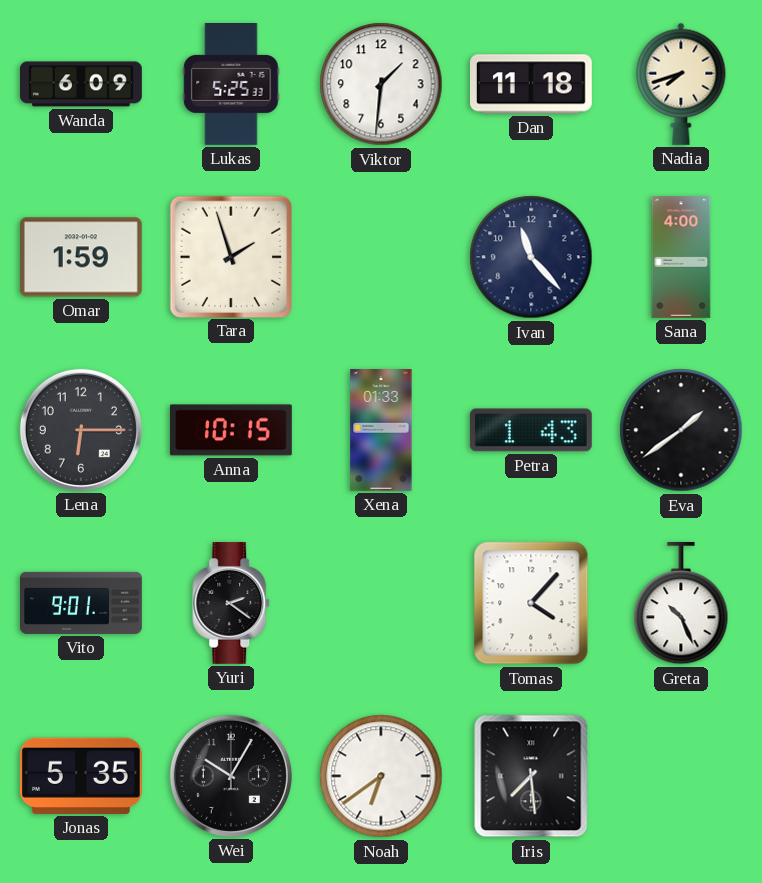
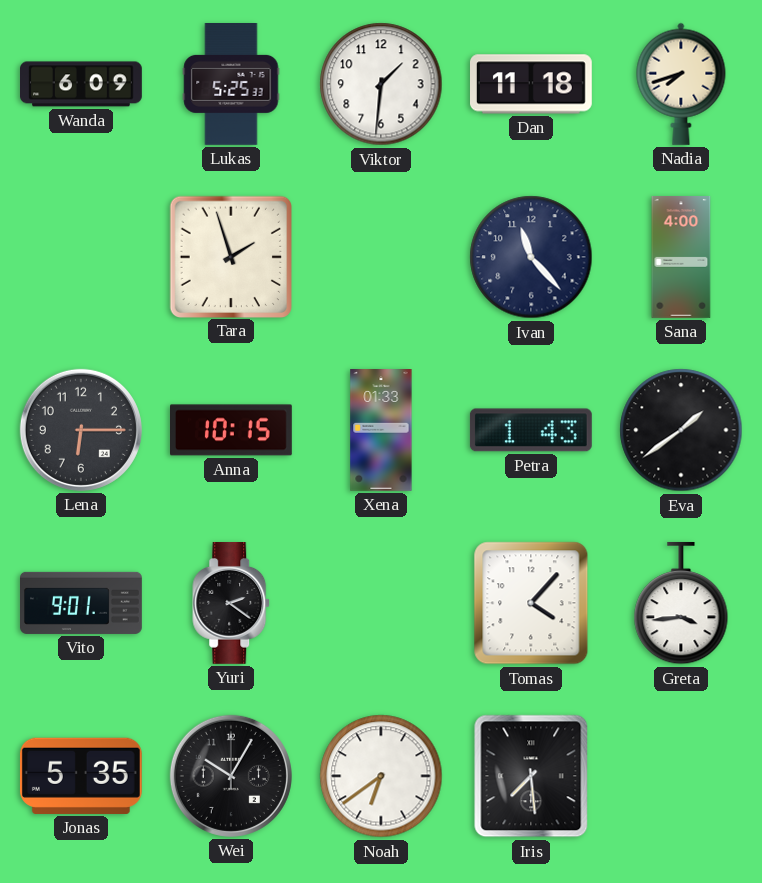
Omar: 1:59 -> none
Greta: 10:26 -> 3:44
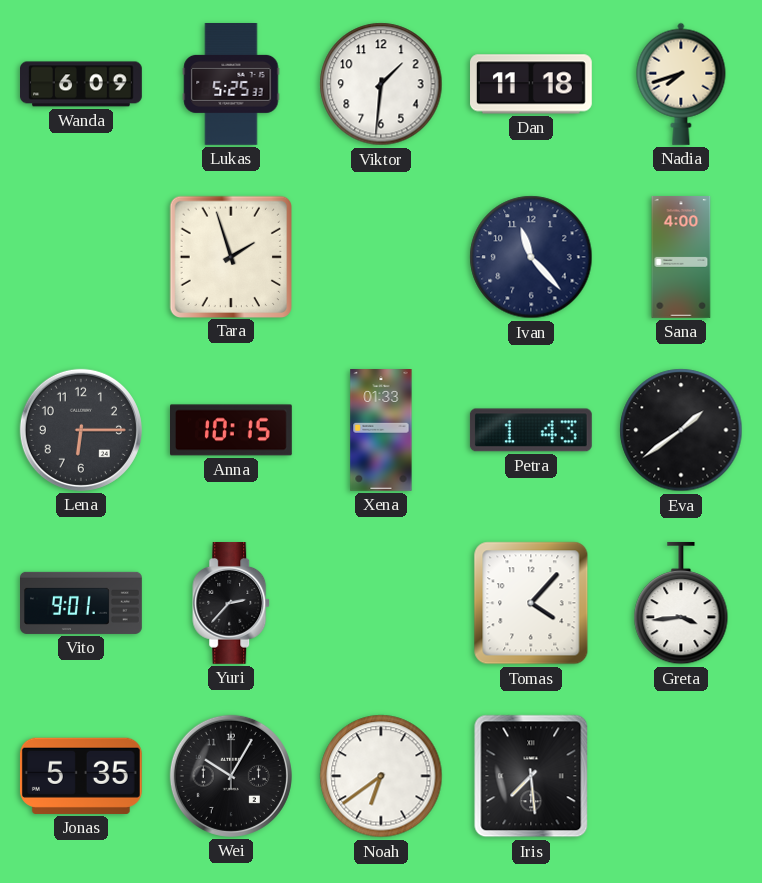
Yuri: 2:21 -> 2:37
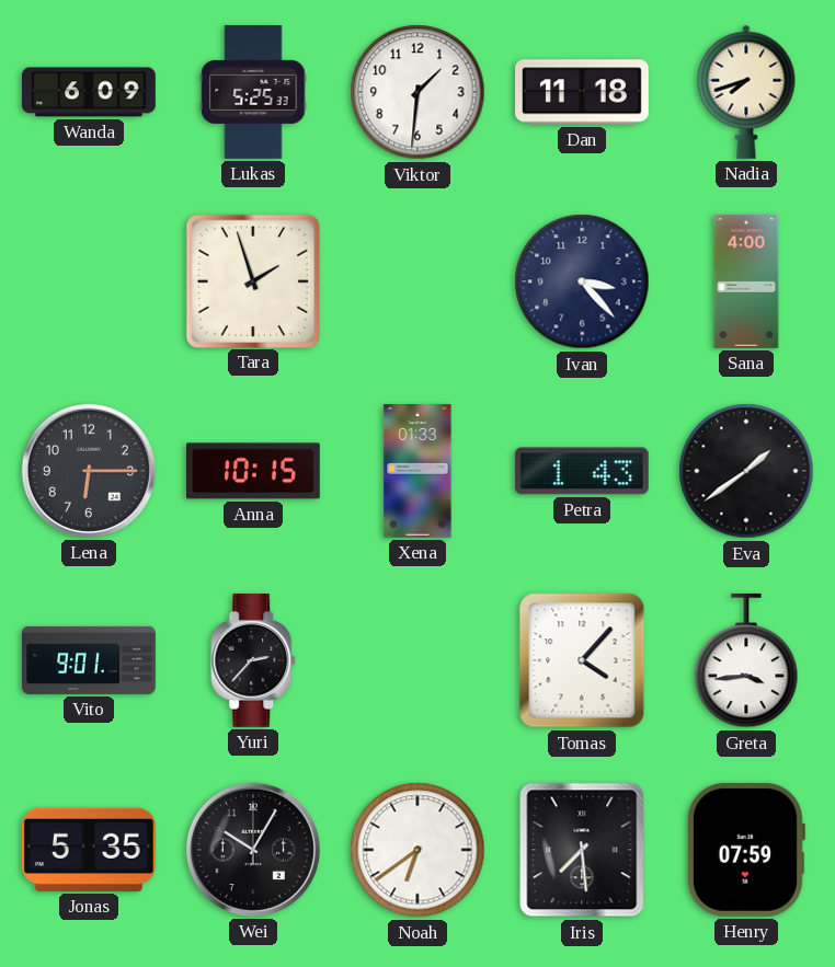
Ivan: 11:23 -> 3:23
Henry: none -> 07:59
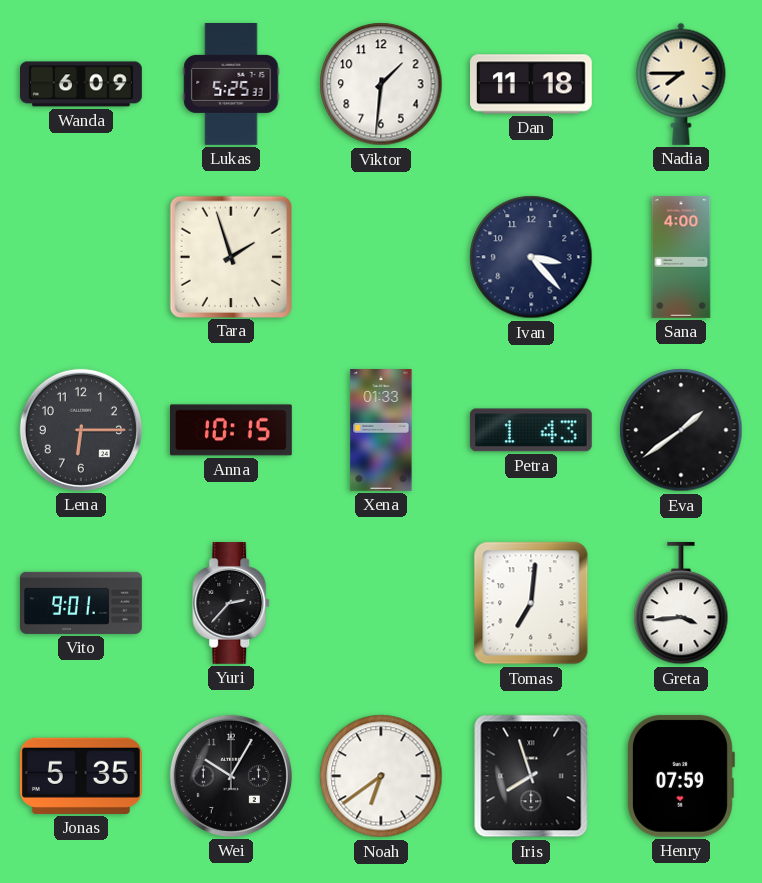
Nadia: 7:42 -> 7:45
Tomas: 4:07 -> 7:01
Iris: 7:29 -> 7:57
